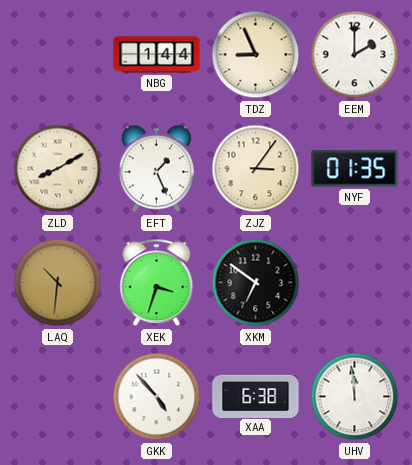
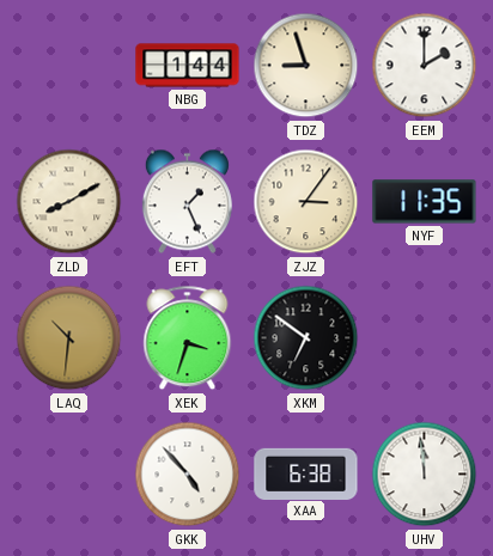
TDZ: 8:56 -> 8:57
NYF: 01:35 -> 11:35
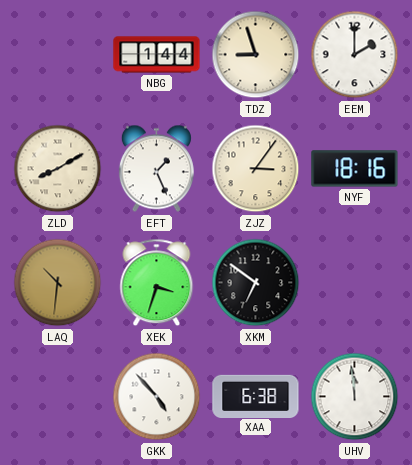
NYF: 11:35 -> 18:16
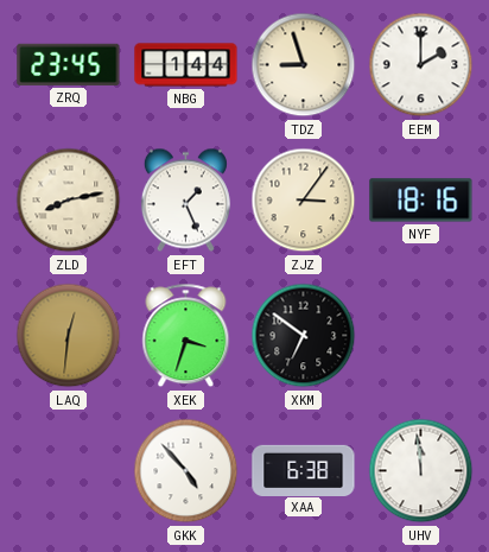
ZRQ: none -> 23:45
ZLD: 8:10 -> 8:13
LAQ: 10:31 -> 12:31
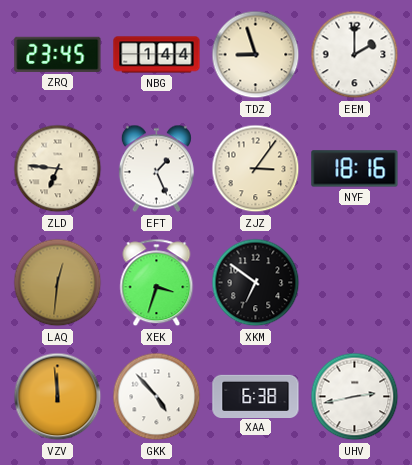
ZLD: 8:13 -> 6:46
VZV: none -> 11:59
UHV: 11:59 -> 2:43
